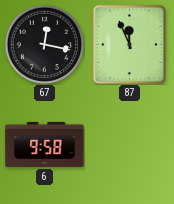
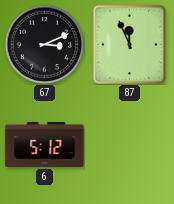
67: 12:17 -> 3:11
6: 9:58 -> 5:12
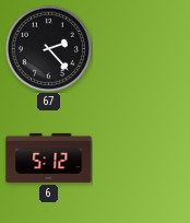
67: 3:11 -> 2:23
87: 11:56 -> none
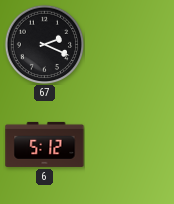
67: 2:23 -> 2:19
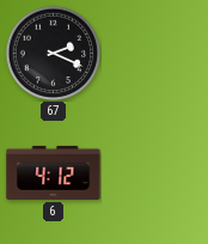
6: 5:12 -> 4:12
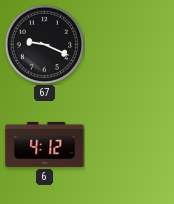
67: 2:19 -> 9:19
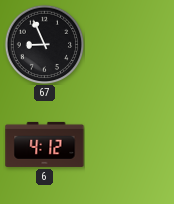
67: 9:19 -> 8:56
